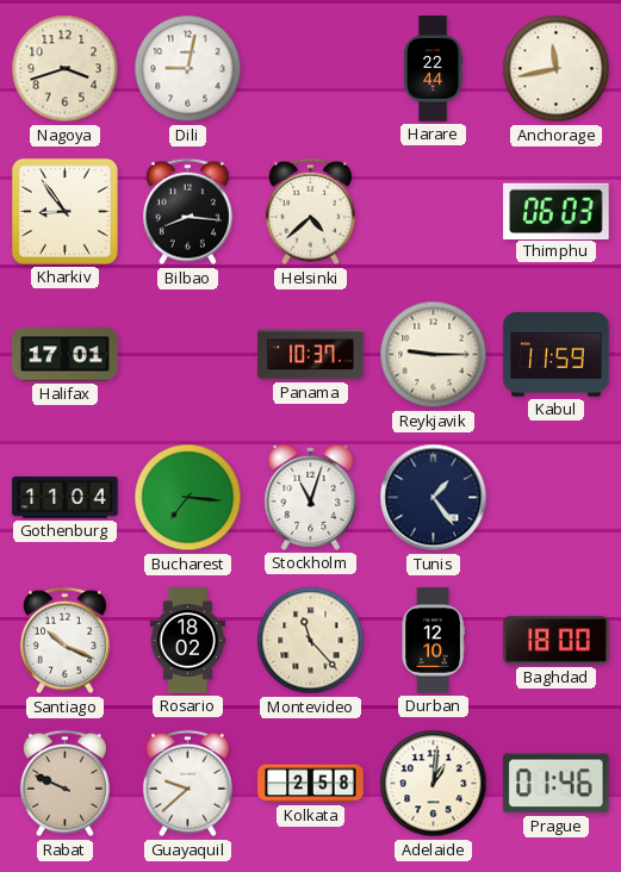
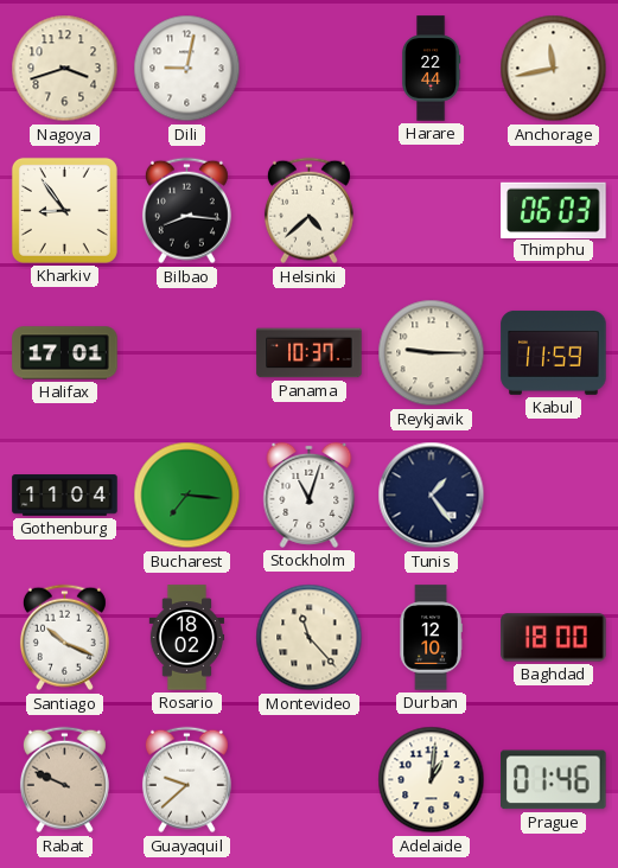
Kolkata: 2:58 -> none
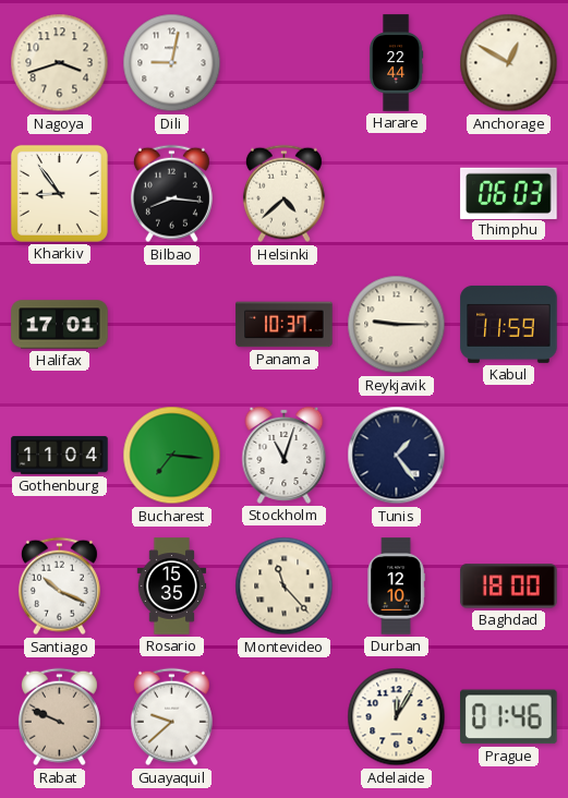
Anchorage: 11:43 -> 12:50
Rosario: 18:02 -> 15:35
Adelaide: 1:01 -> 12:05
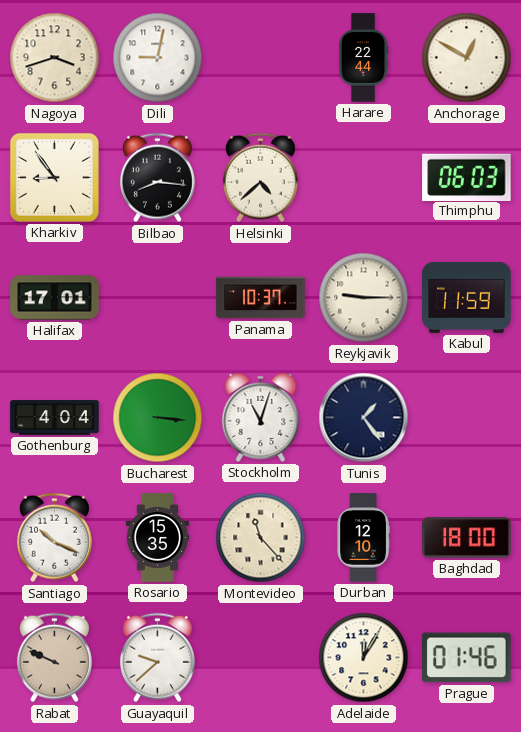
Gothenburg: 11:04 -> 4:04
Bucharest: 7:16 -> 3:16
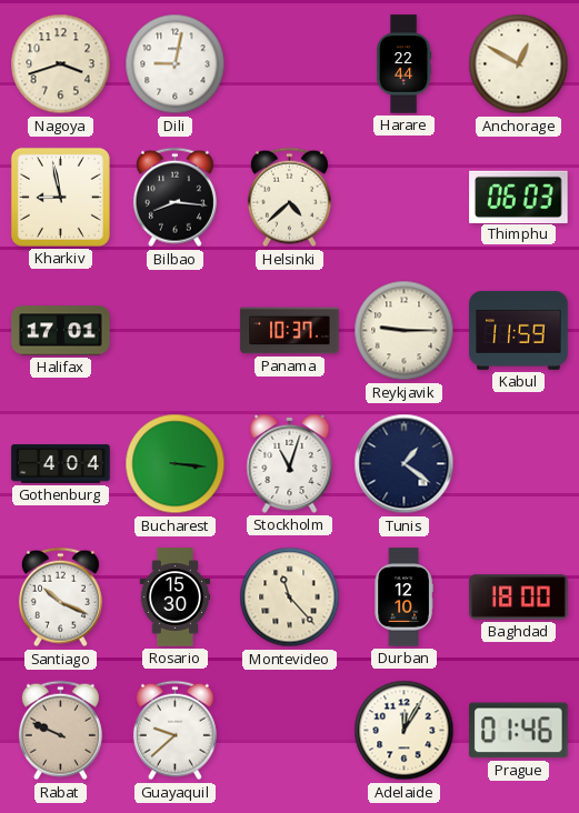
Kharkiv: 8:54 -> 8:58
Tunis: 1:24 -> 1:21
Rosario: 15:35 -> 15:30
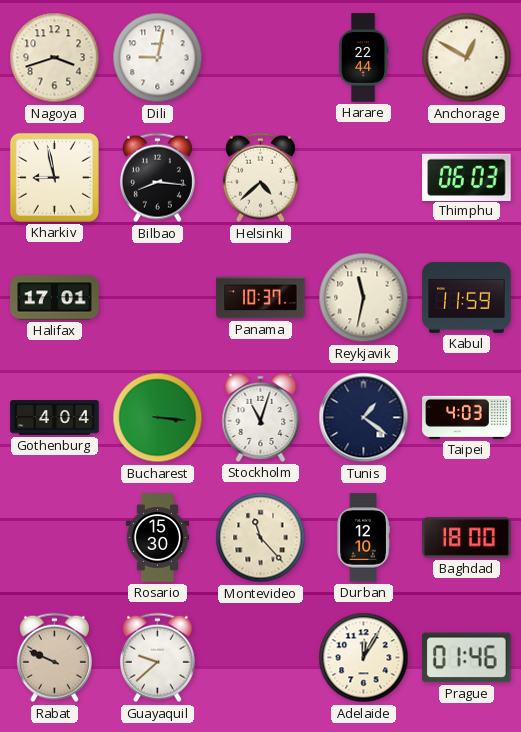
Reykjavik: 9:15 -> 11:32
Taipei: none -> 4:03
Santiago: 10:19 -> none
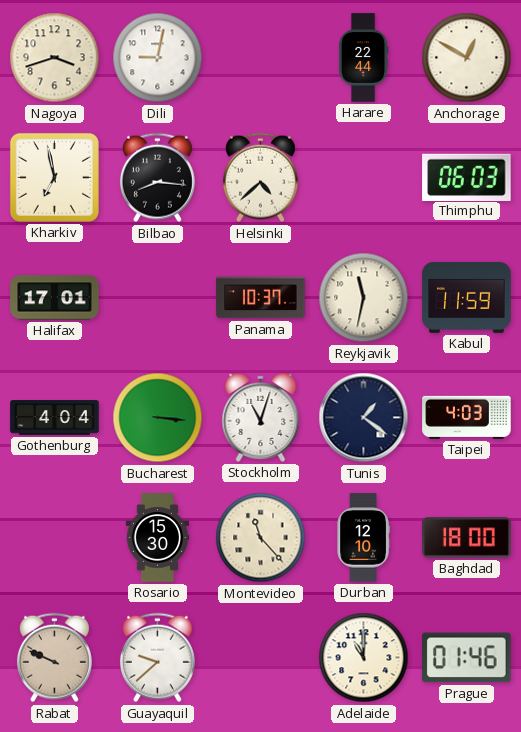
Kharkiv: 8:58 -> 6:58
Adelaide: 12:05 -> 11:00
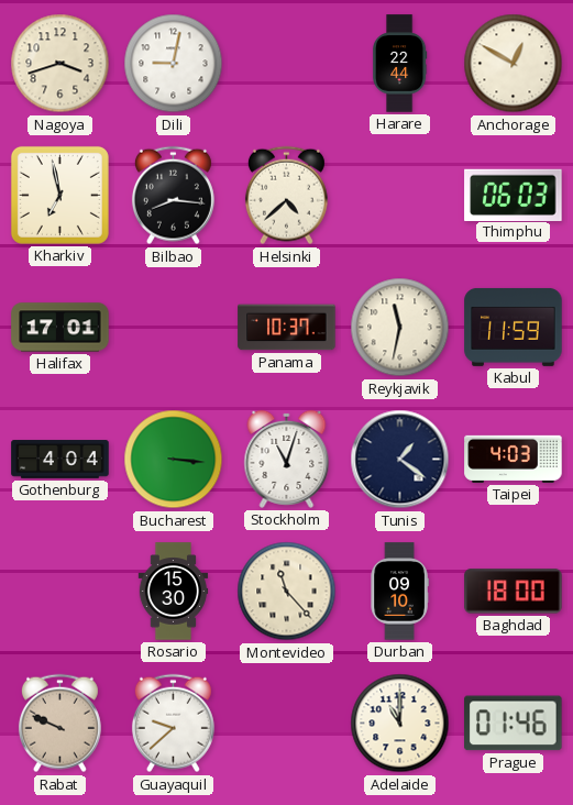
Durban: 12:10 -> 09:10
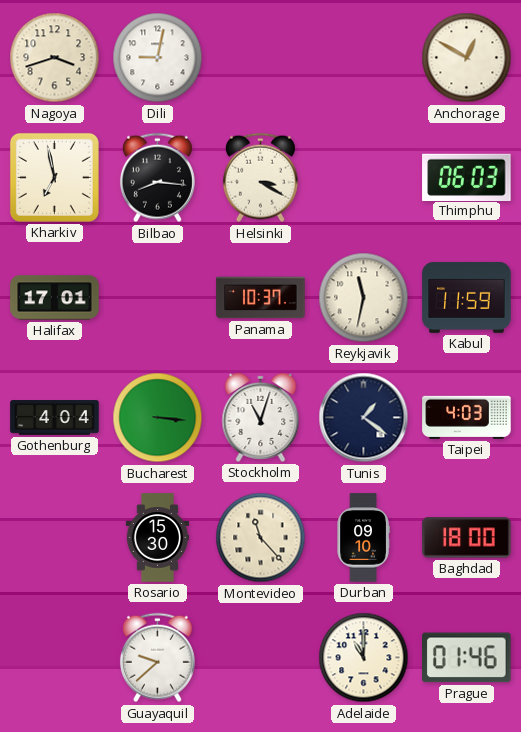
Harare: 22:44 -> none
Helsinki: 4:38 -> 3:20
Rabat: 9:49 -> none
